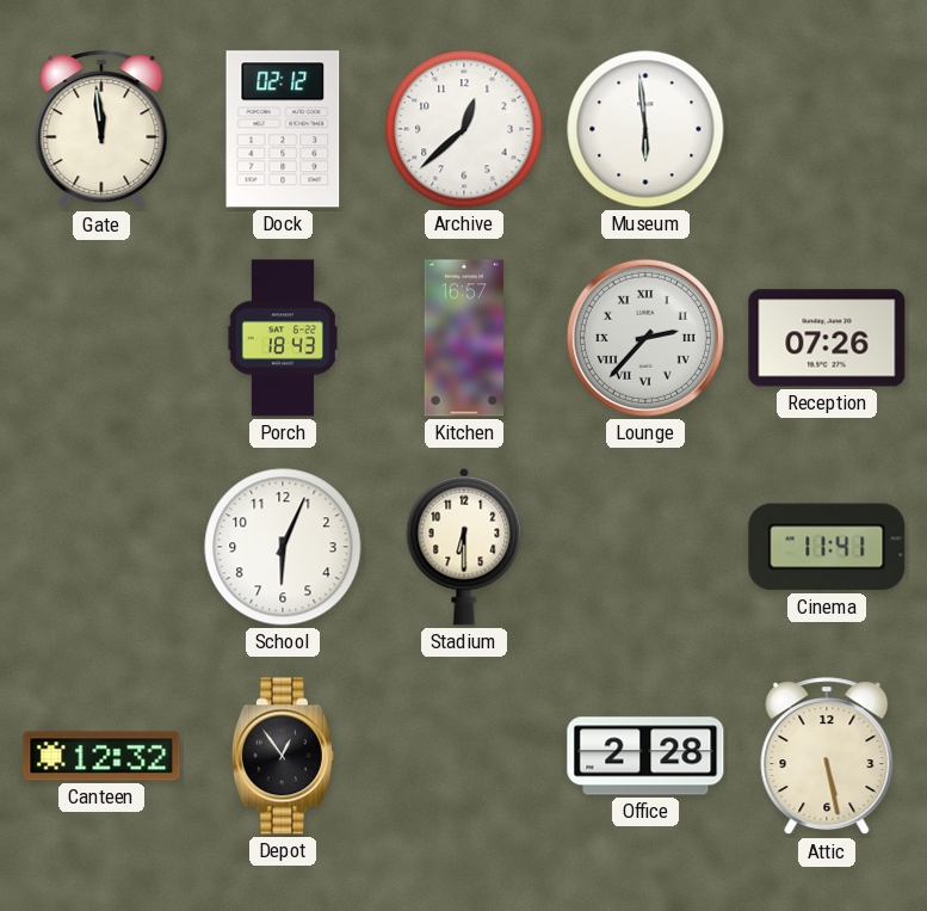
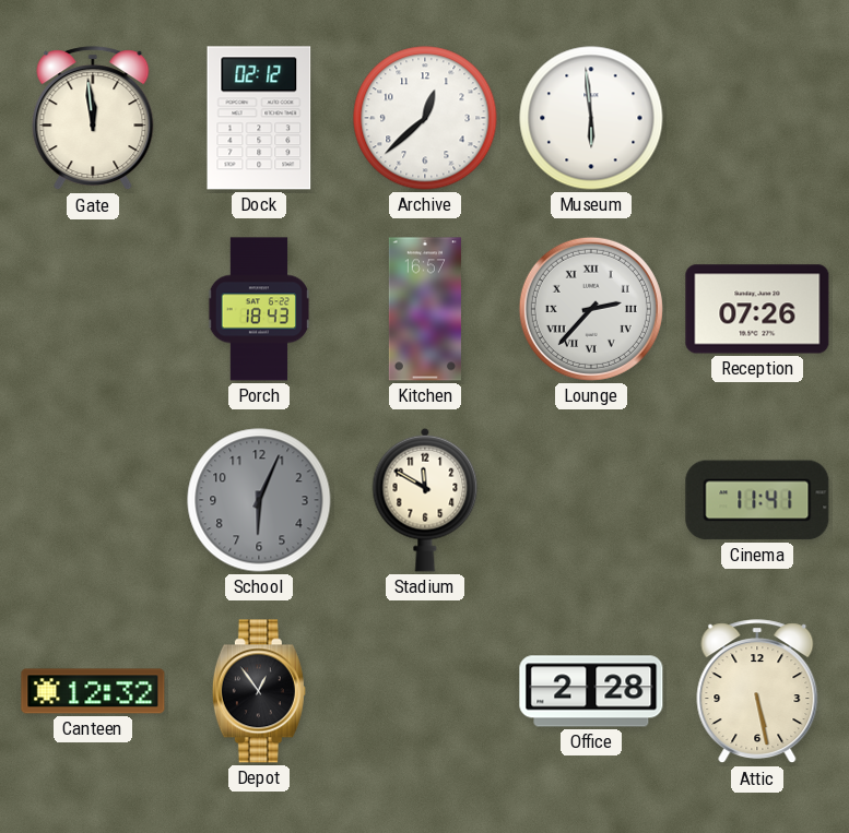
School dial: white -> grey
Stadium: 6:30 -> 11:50
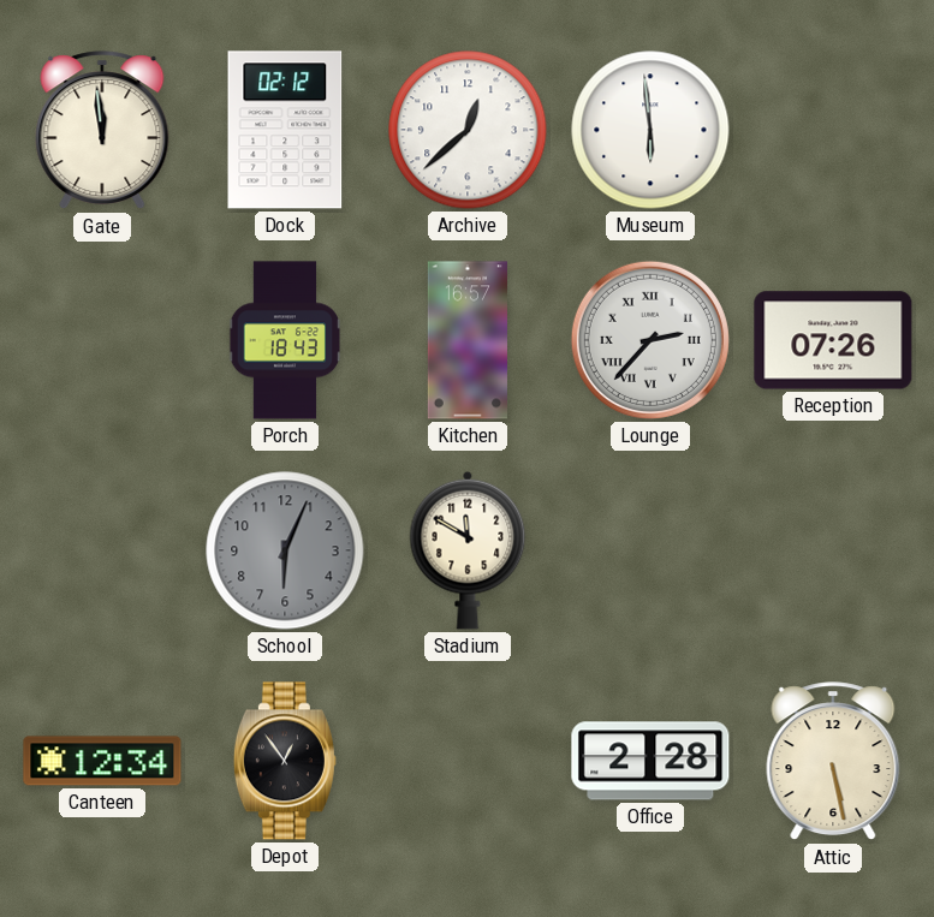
Cinema: 11:41 -> none
Canteen: 12:32 -> 12:34
